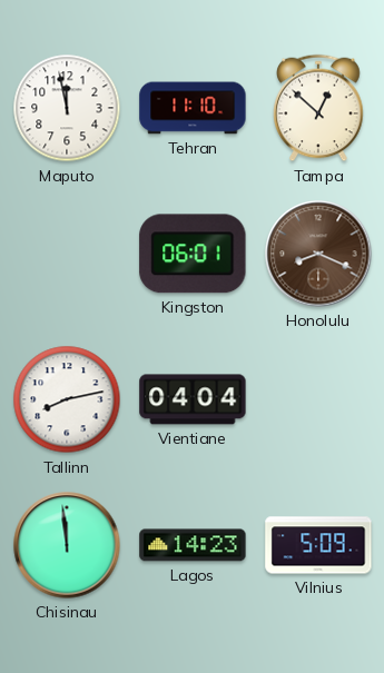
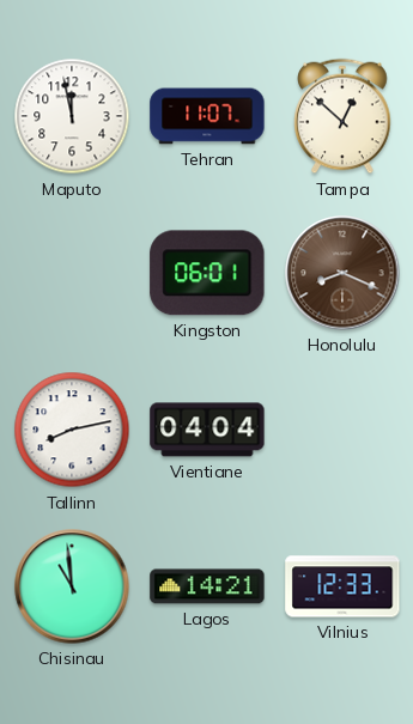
Tehran: 11:10 -> 11:07
Chisinau: 11:59 -> 10:59
Lagos: 14:23 -> 14:21
Vilnius: 5:09 -> 12:33
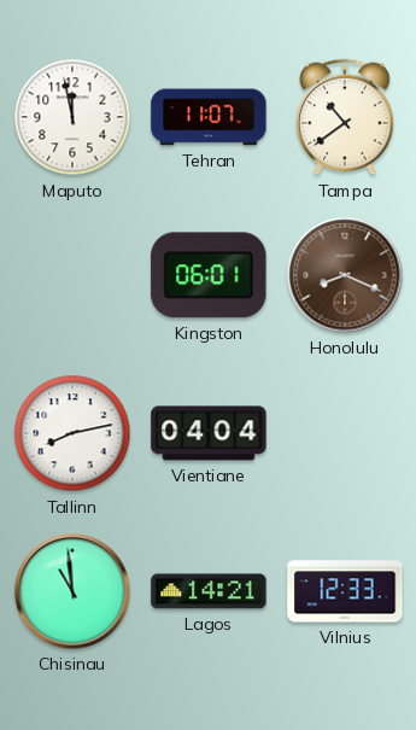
Tampa: 12:52 -> 10:39
